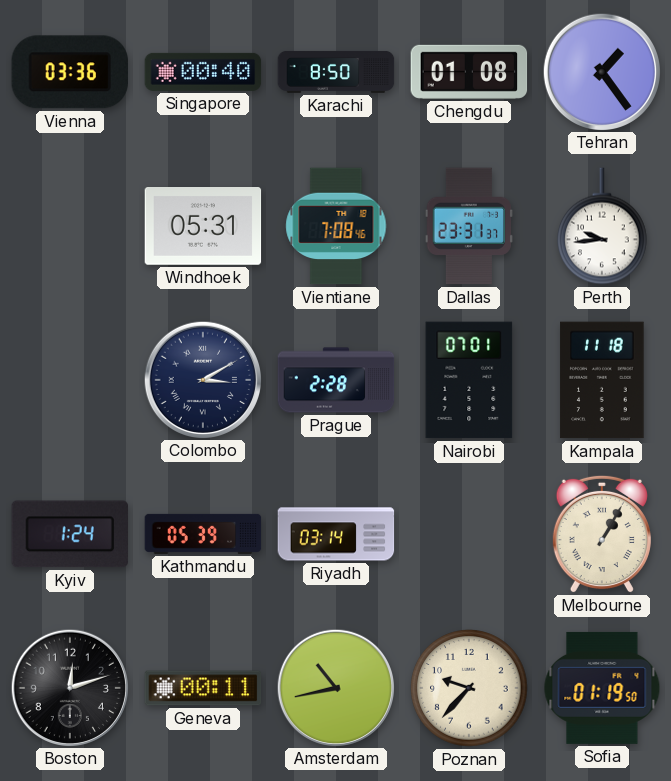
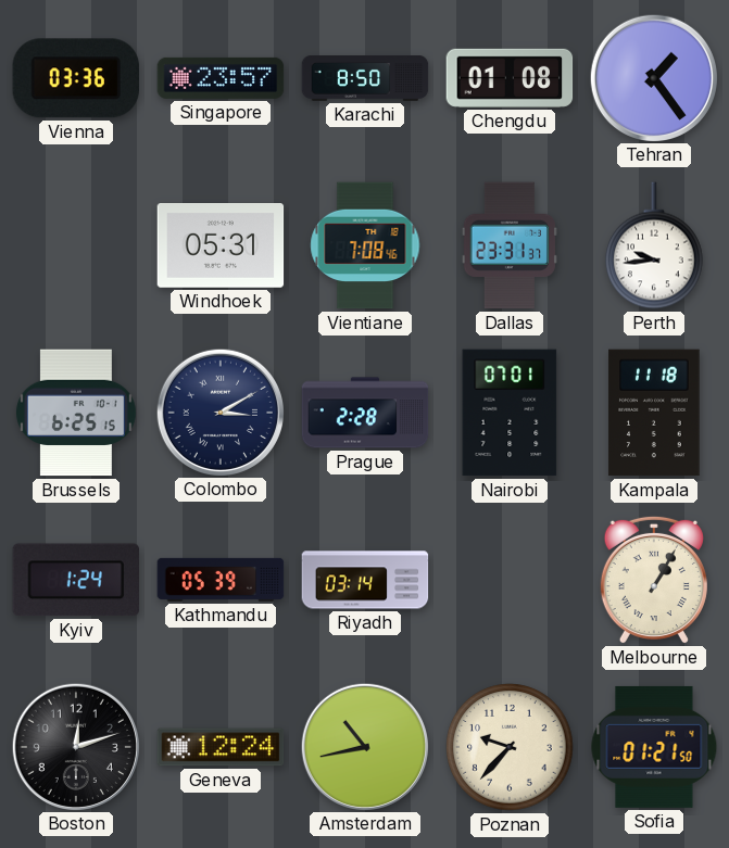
Singapore: 00:40 -> 23:57
Brussels: none -> 6:25
Geneva: 00:11 -> 12:24
Sofia: 01:19 -> 01:21
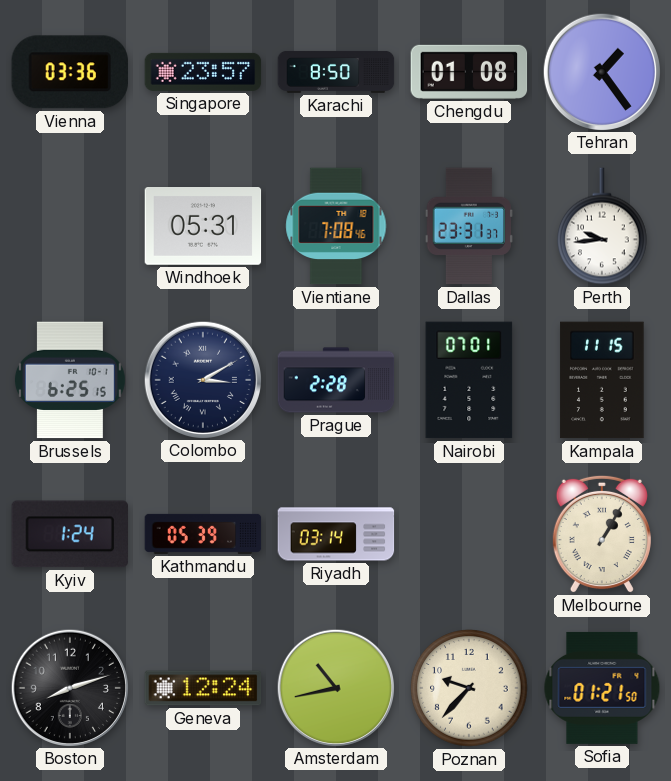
Kampala: 11:18 -> 11:15
Boston: 12:12 -> 8:12
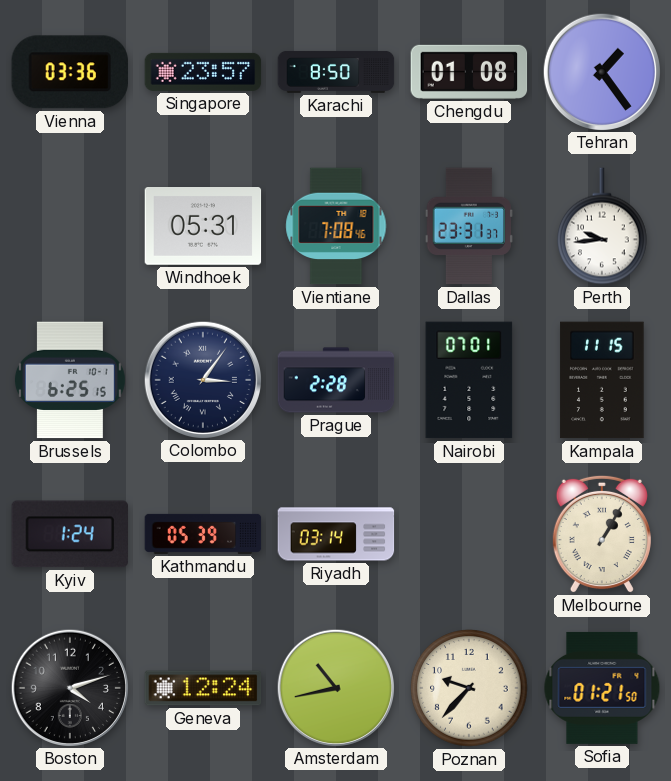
Colombo: 3:10 -> 3:06
Boston: 8:12 -> 4:12
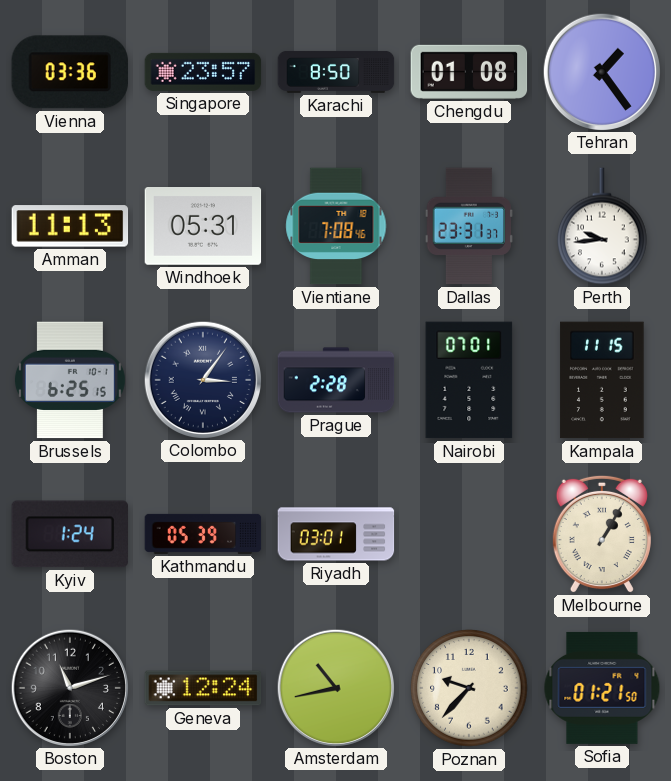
Amman: none -> 11:13
Riyadh: 03:14 -> 03:01
Boston: 4:12 -> 11:12
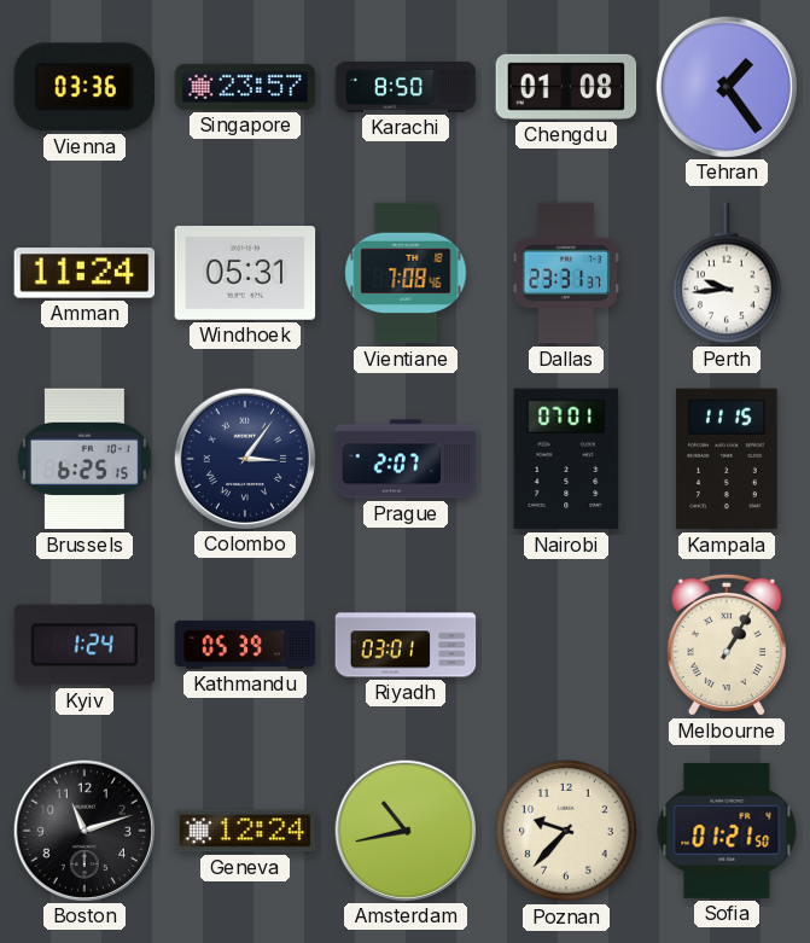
Amman: 11:13 -> 11:24
Prague: 2:28 -> 2:07
